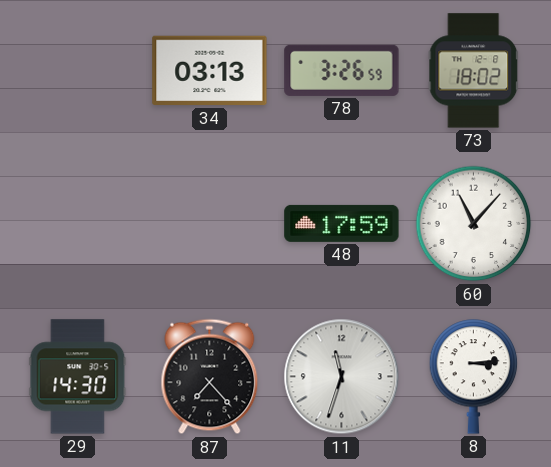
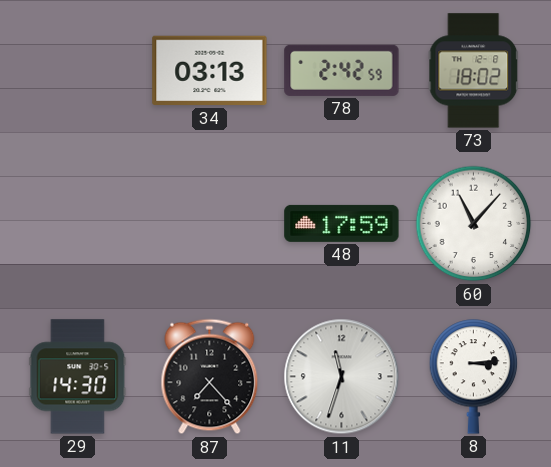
78: 3:26 -> 2:42
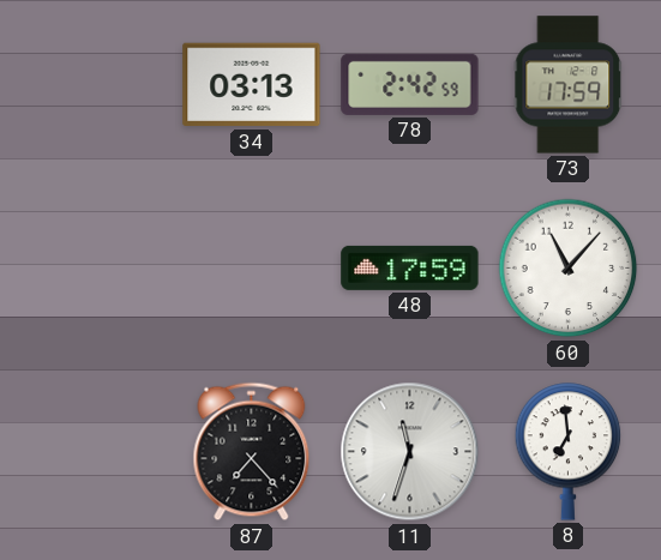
73: 18:02 -> 17:59
29: 14:30 -> none
8: 3:14 -> 6:59
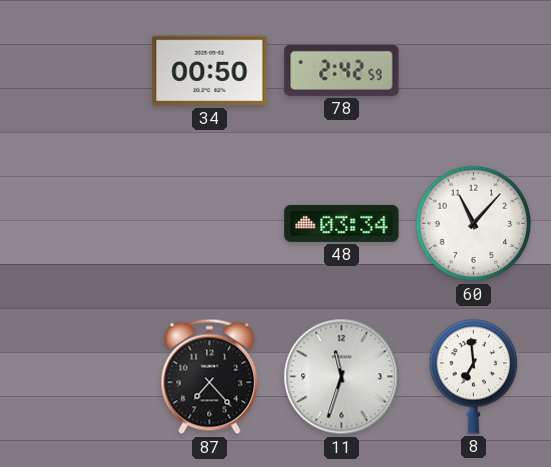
34: 03:13 -> 00:50
73: 17:59 -> none
48: 17:59 -> 03:34
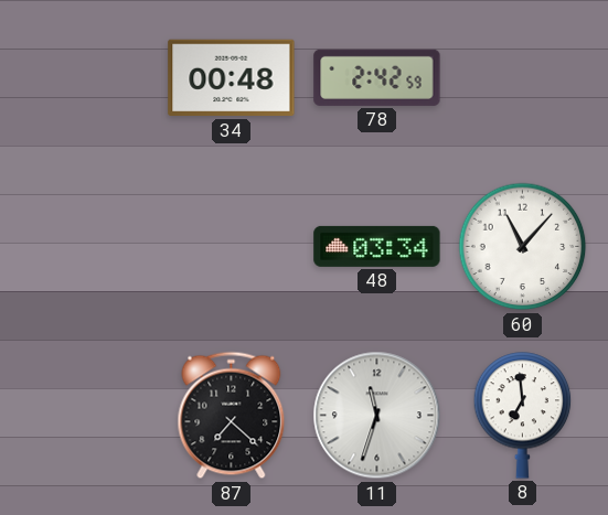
34: 00:50 -> 00:48
87: 7:23 -> 7:22
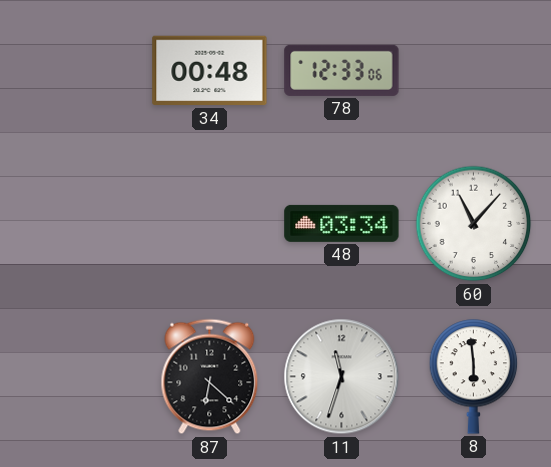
78: 2:42 -> 12:33
87: 7:22 -> 6:22
8: 6:59 -> 5:59
